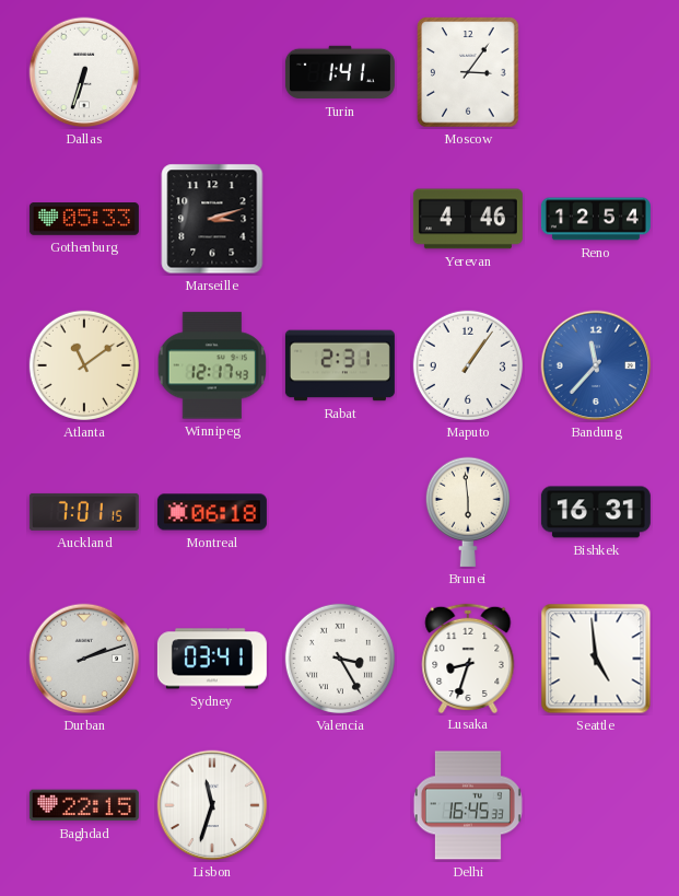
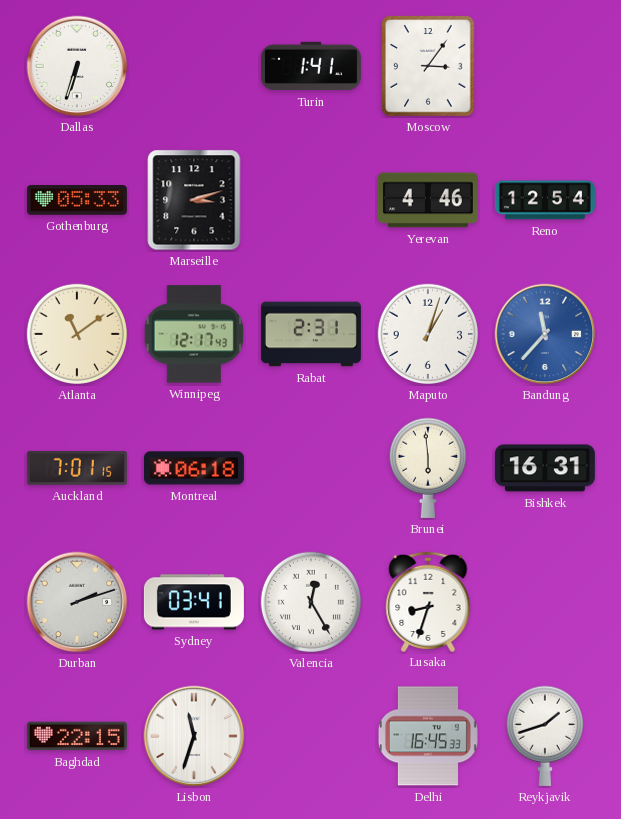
Maputo: 1:06 -> 1:03
Valencia: 3:25 -> 12:25
Seattle: 4:59 -> none
Reykjavik: none -> 1:42
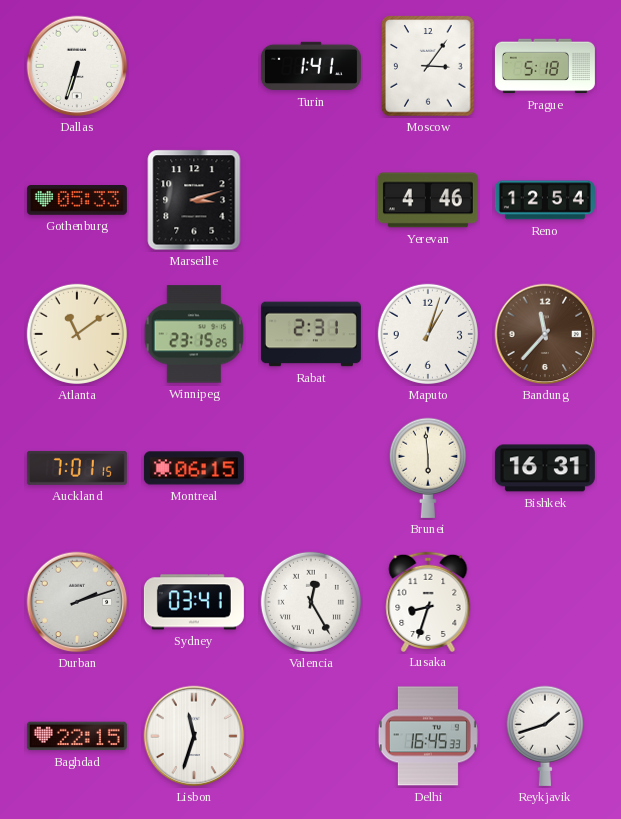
Prague: none -> 5:18
Winnipeg: 12:17 -> 23:15
Bandung dial: blue -> brown
Montreal: 06:18 -> 06:15
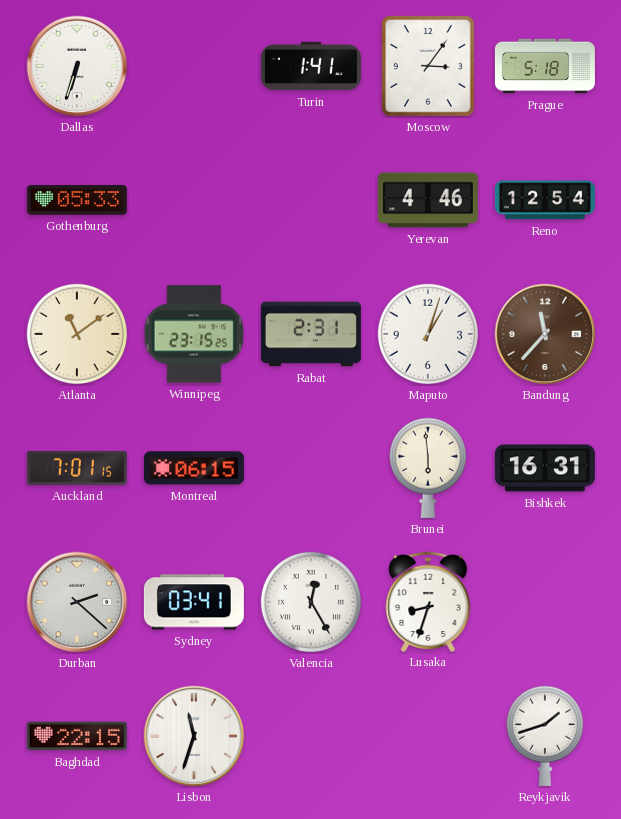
Marseille: 3:12 -> none
Durban: 2:12 -> 2:22
Delhi: 16:45 -> none
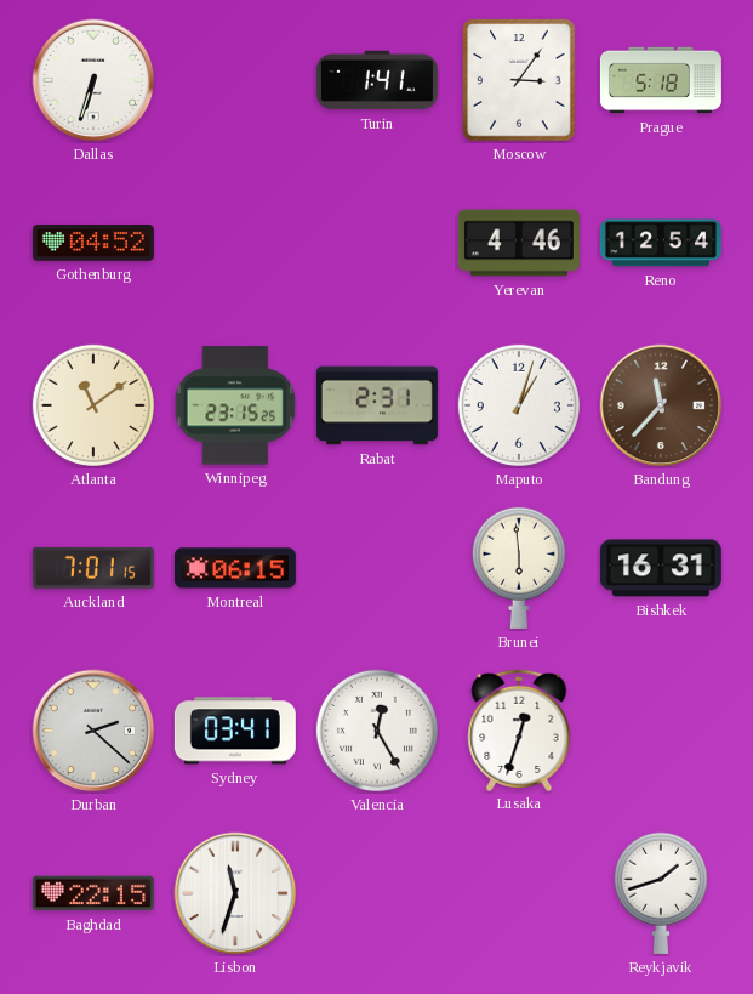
Gothenburg: 05:33 -> 04:52
Lusaka: 8:33 -> 12:33
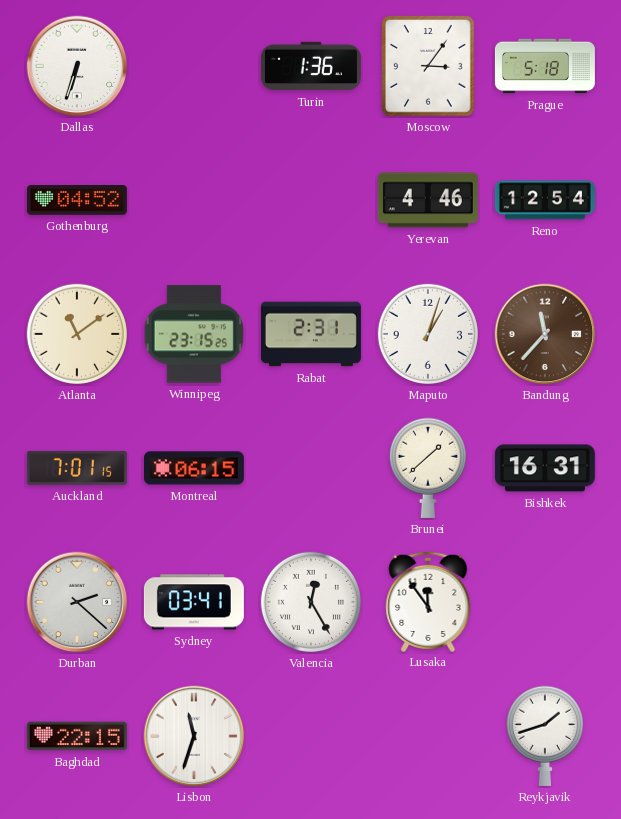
Turin: 1:41 -> 1:36
Brunei: 5:59 -> 1:38
Lusaka: 12:33 -> 11:54
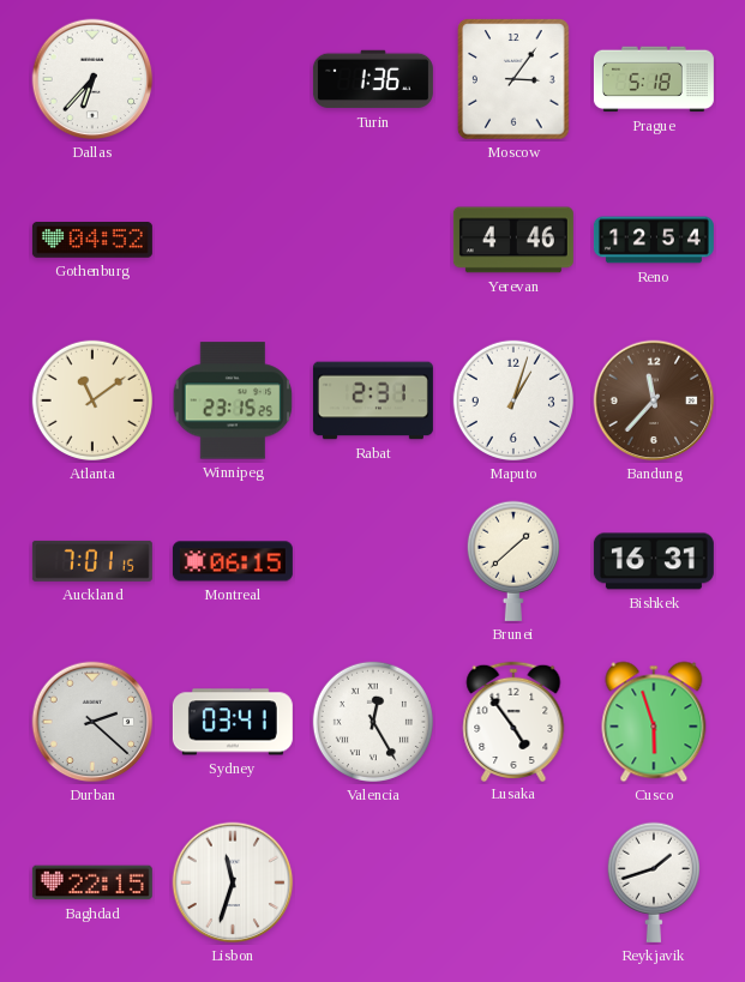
Dallas: 6:33 -> 6:37
Lusaka: 11:54 -> 4:54
Cusco: none -> 5:57
